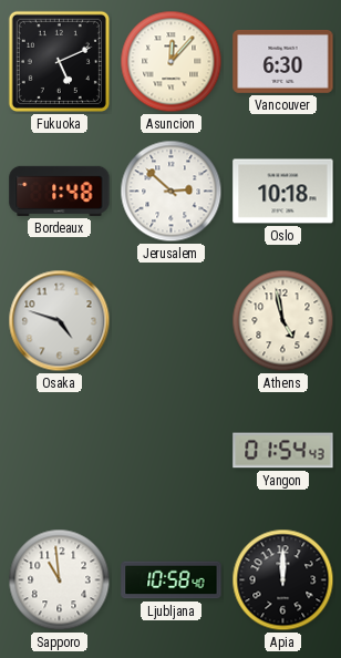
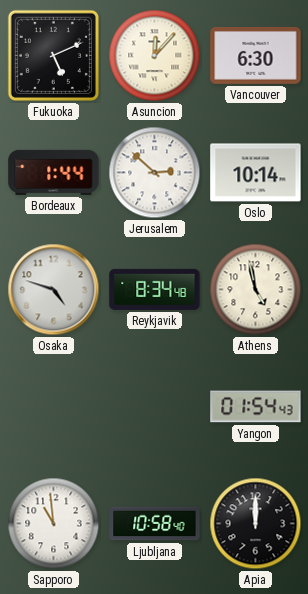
Bordeaux: 1:48 -> 1:44
Oslo: 10:18 -> 10:14
Reykjavik: none -> 8:34
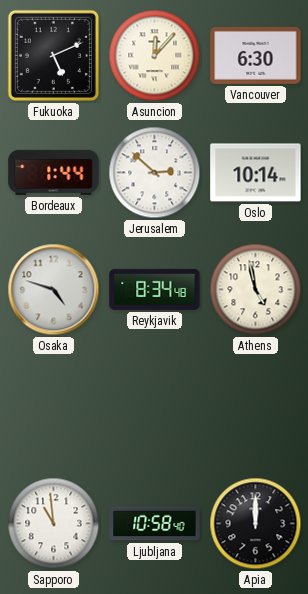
Yangon: 01:54 -> none
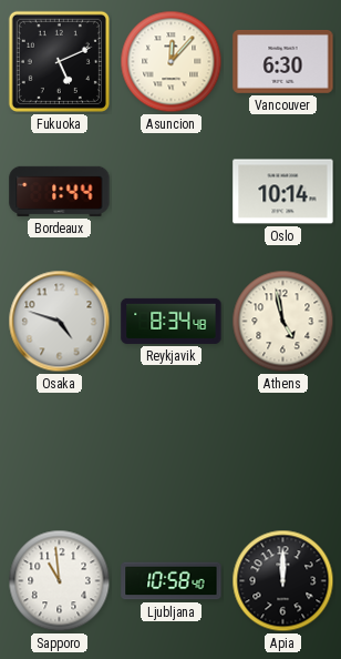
Jerusalem: 2:52 -> none
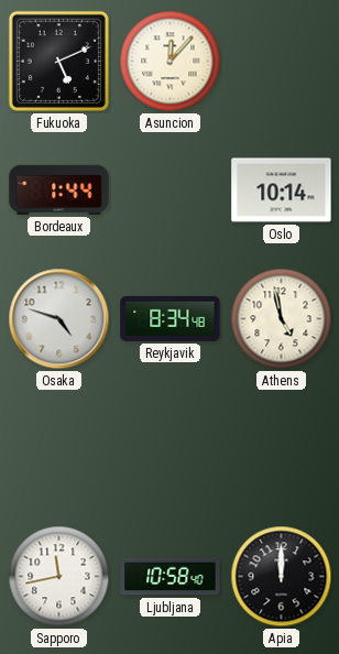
Vancouver: 6:30 -> none
Sapporo: 10:59 -> 11:43
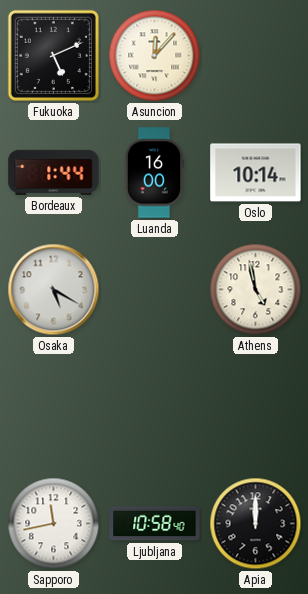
Luanda: none -> 16:00
Osaka: 4:48 -> 5:20
Reykjavik: 8:34 -> none
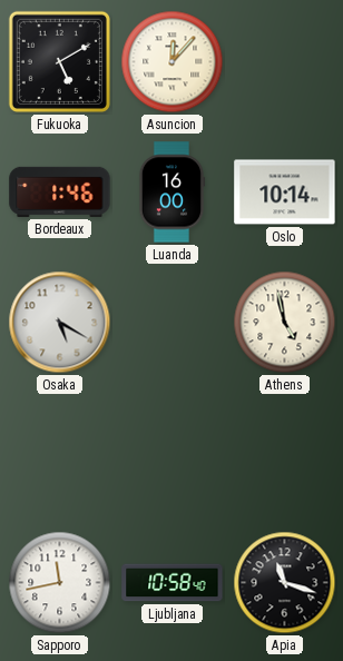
Fukuoka: 5:11 -> 5:10
Bordeaux: 1:44 -> 1:46
Apia: 12:00 -> 11:18
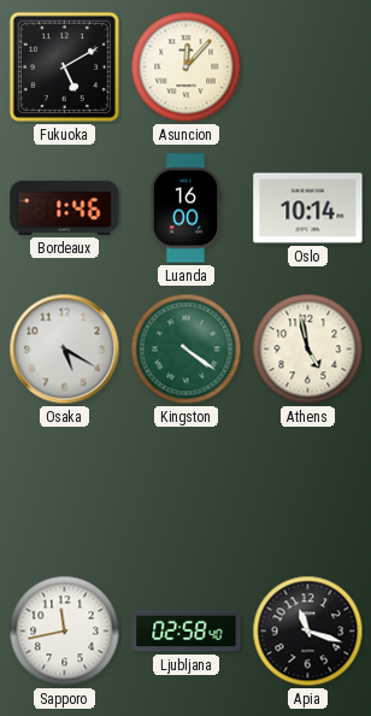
Kingston: none -> 4:21
Ljubljana: 10:58 -> 02:58
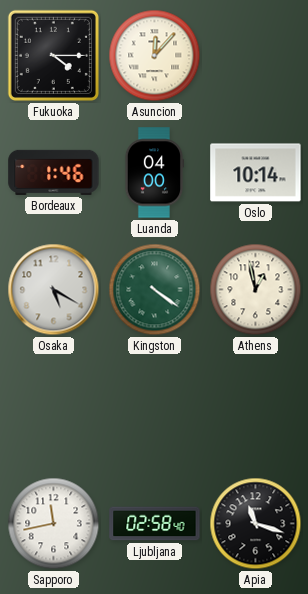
Fukuoka: 5:10 -> 4:15
Luanda: 16:00 -> 04:00
Athens: 4:58 -> 12:58
